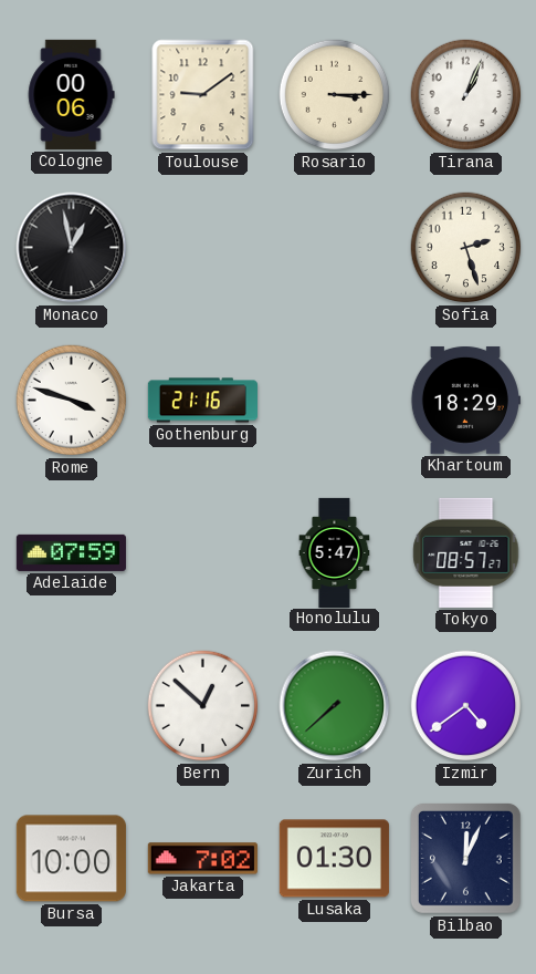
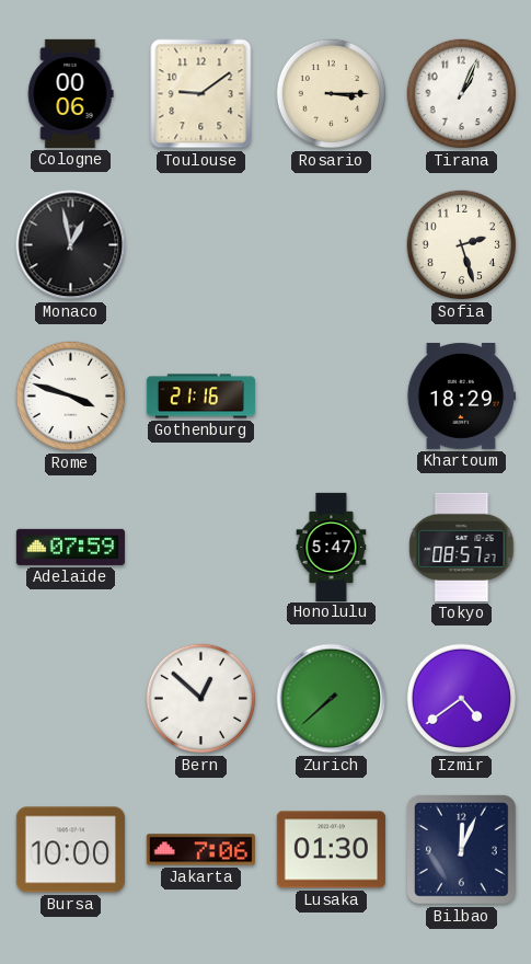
Jakarta: 7:02 -> 7:06
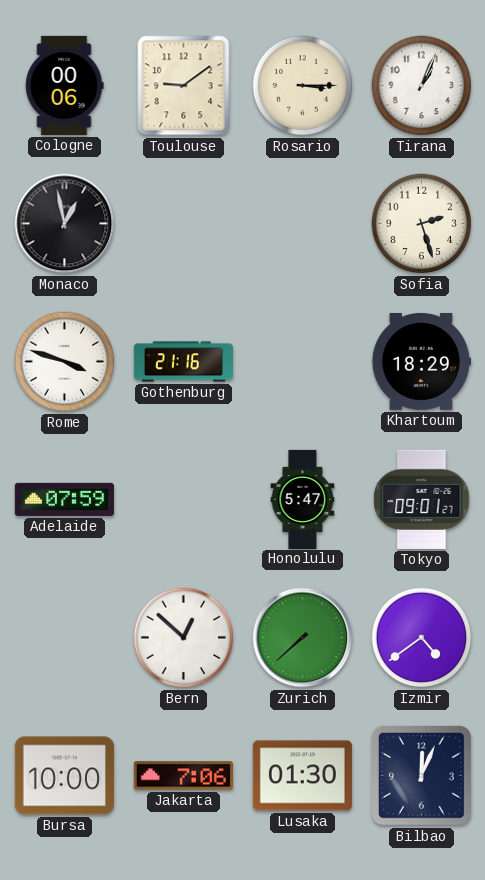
Tokyo: 08:57 -> 09:01
